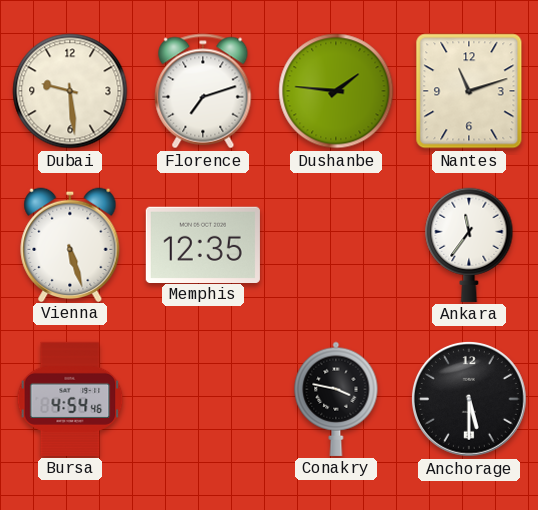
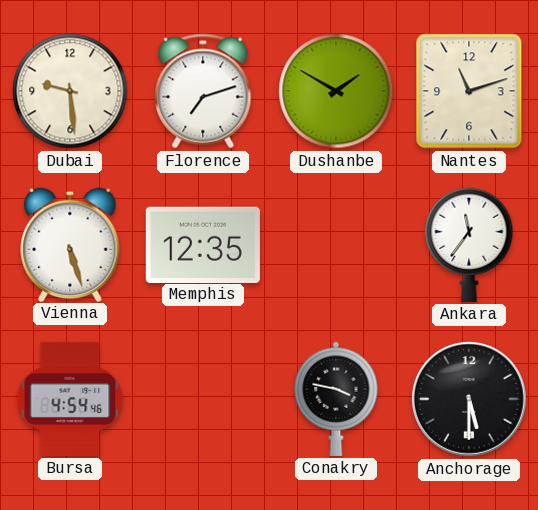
Dushanbe: 1:46 -> 1:50
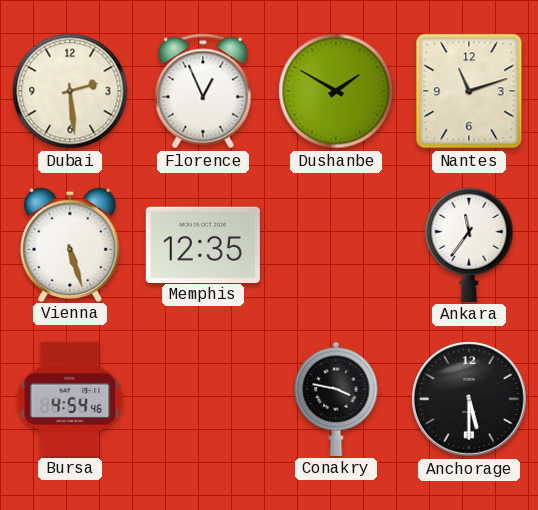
Dubai: 9:29 -> 2:29
Florence: 7:12 -> 12:56
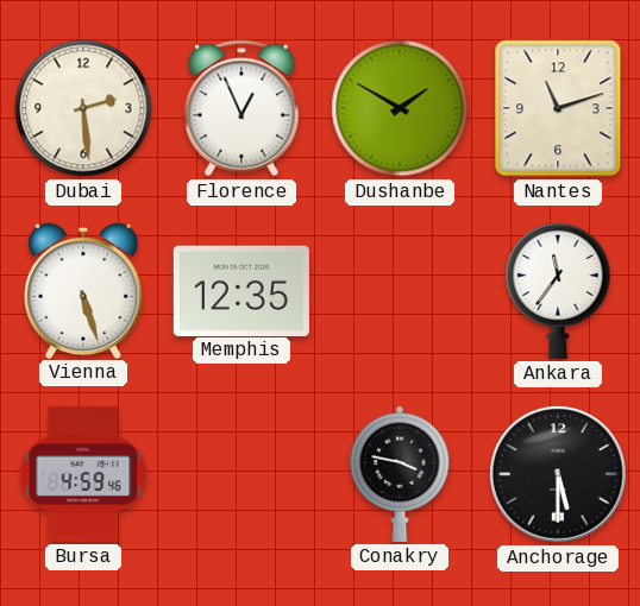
Bursa: 4:54 -> 4:59
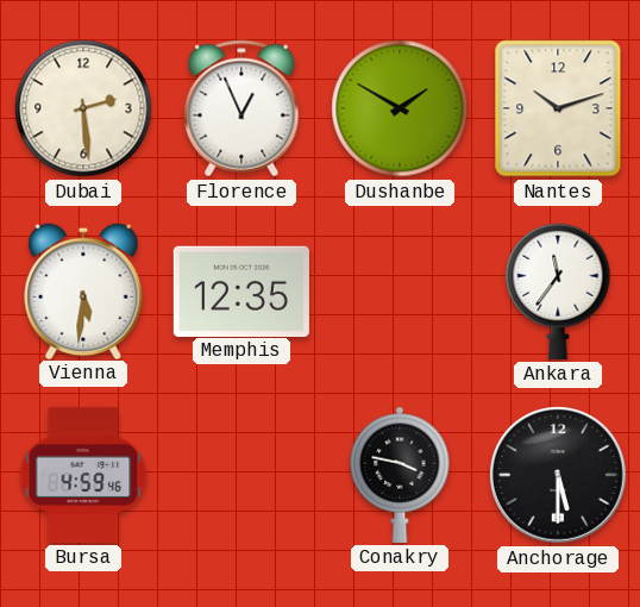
Nantes: 11:12 -> 10:12
Vienna: 5:27 -> 5:31
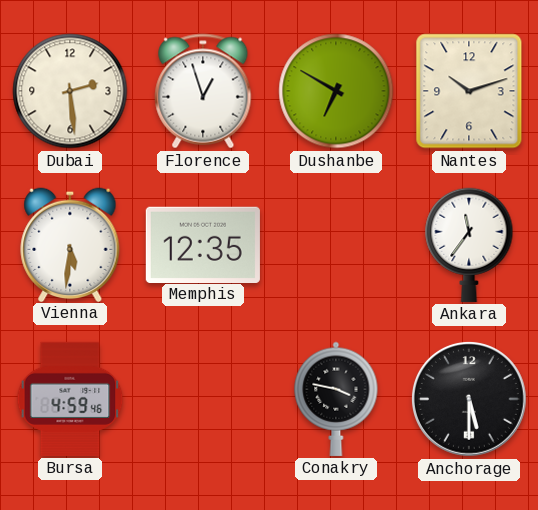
Florence: 12:56 -> 12:57
Dushanbe: 1:50 -> 6:50
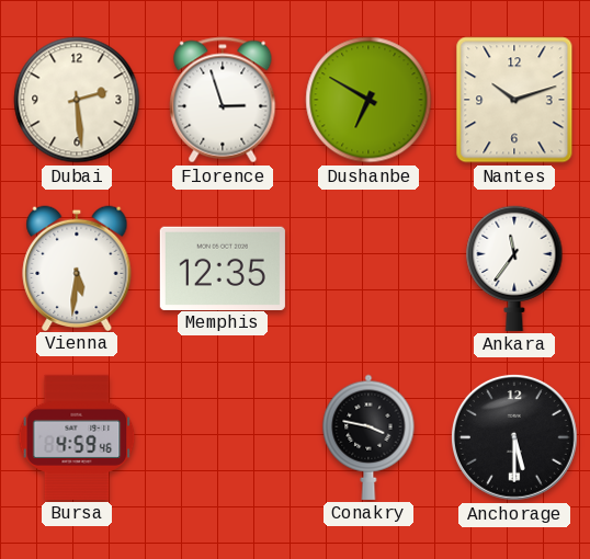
Florence: 12:57 -> 2:57
